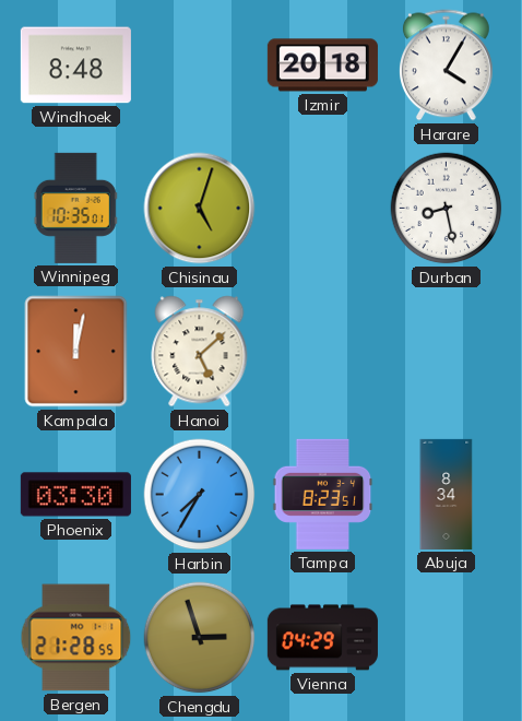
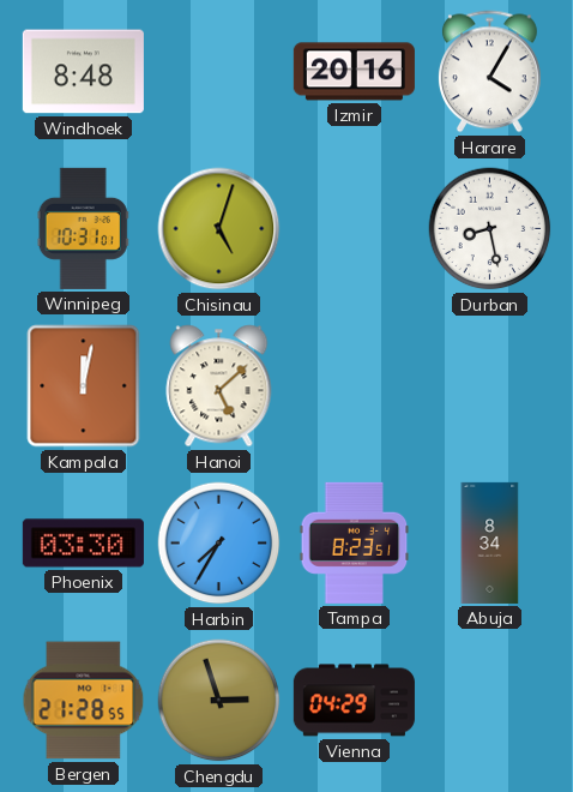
Izmir: 20:18 -> 20:16
Winnipeg: 10:35 -> 10:31
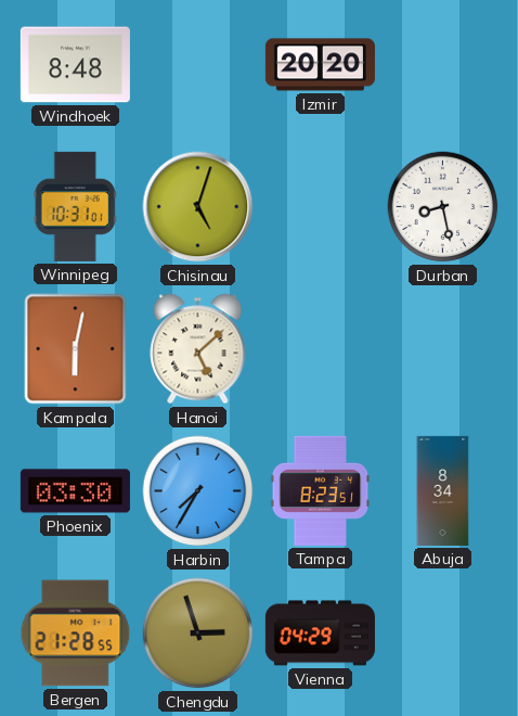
Izmir: 20:16 -> 20:20
Harare: 4:05 -> none
Kampala: 12:02 -> 6:02
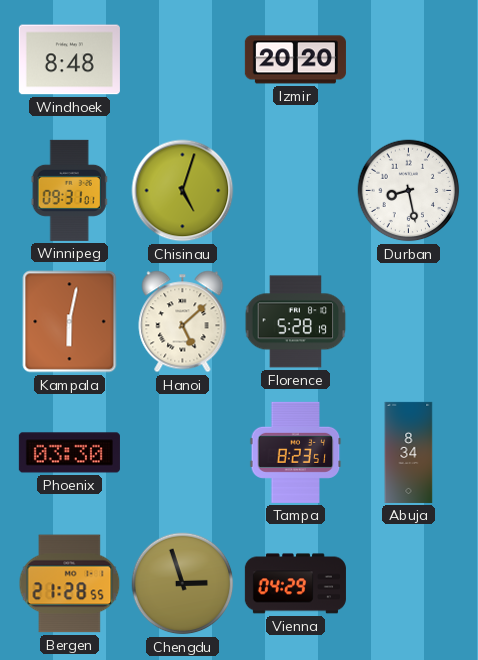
Winnipeg: 10:31 -> 09:31
Florence: none -> 5:28
Harbin: 7:35 -> none
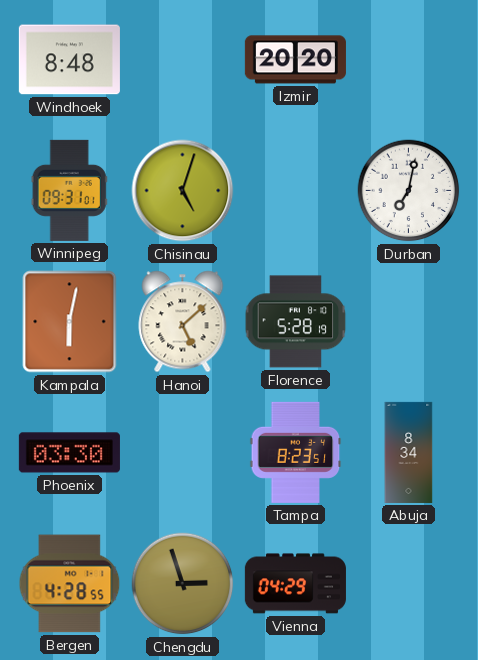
Durban: 8:28 -> 7:02
Bergen: 21:28 -> 4:28
